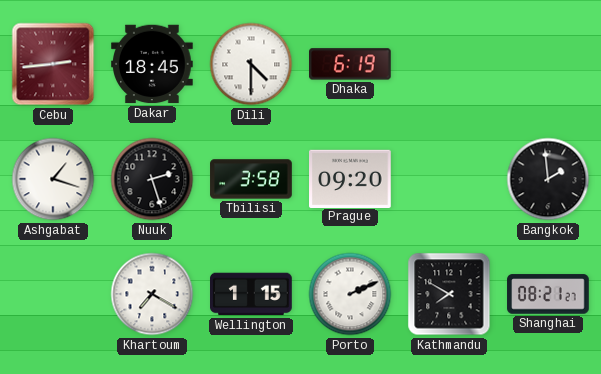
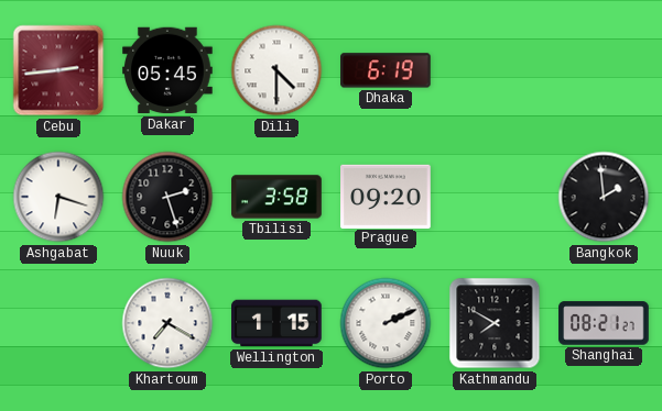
Dakar: 18:45 -> 05:45
Ashgabat: 1:18 -> 6:18
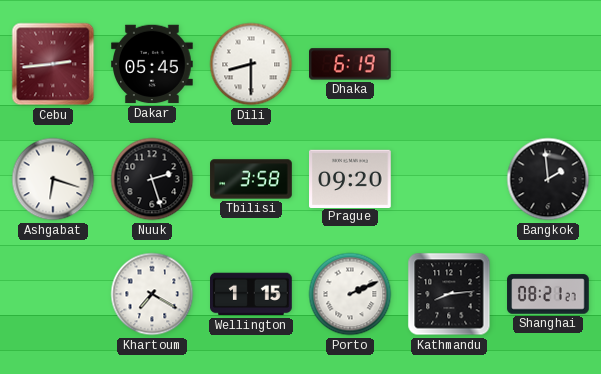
Dili: 4:30 -> 8:30
Kathmandu: 7:50 -> 8:14
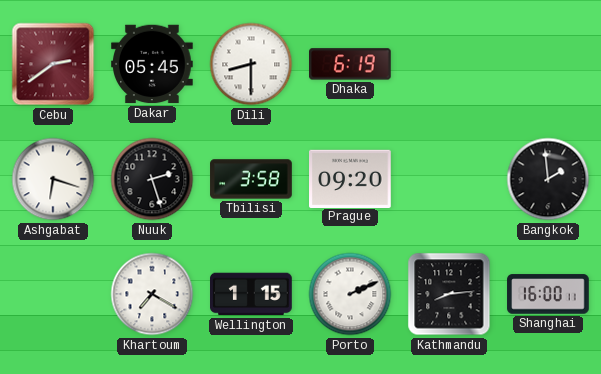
Cebu: 2:44 -> 2:39
Shanghai: 08:21 -> 16:00
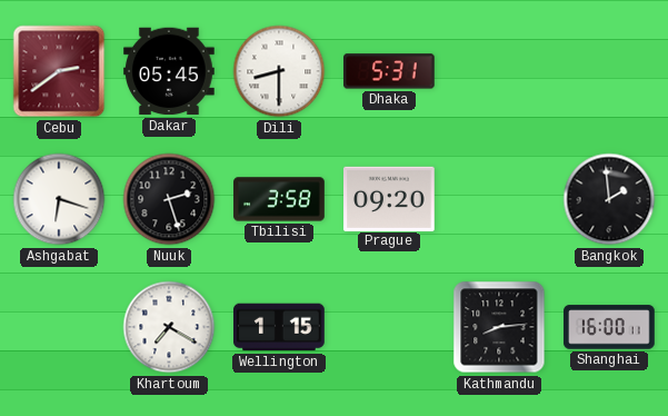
Dhaka: 6:19 -> 5:31
Porto: 2:11 -> none
